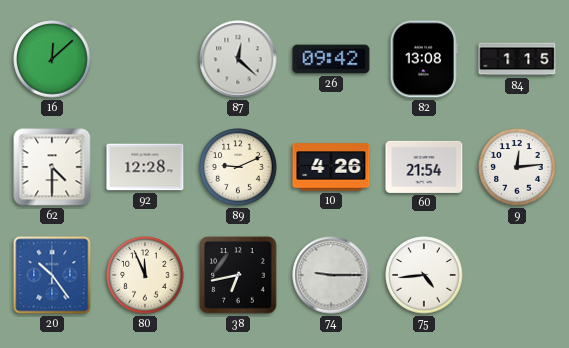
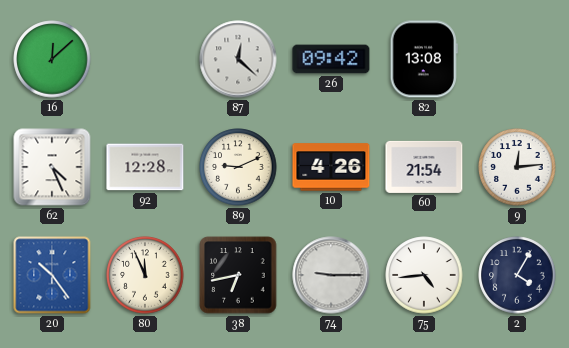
84: 1:15 -> none
62: 4:30 -> 4:26
2: none -> 4:05
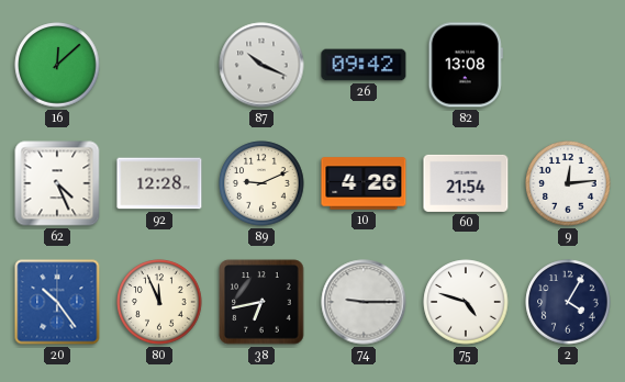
87: 12:22 -> 10:19
75: 4:44 -> 4:48
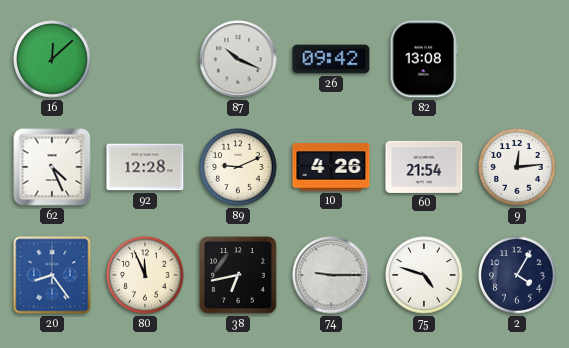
20: 10:24 -> 8:24
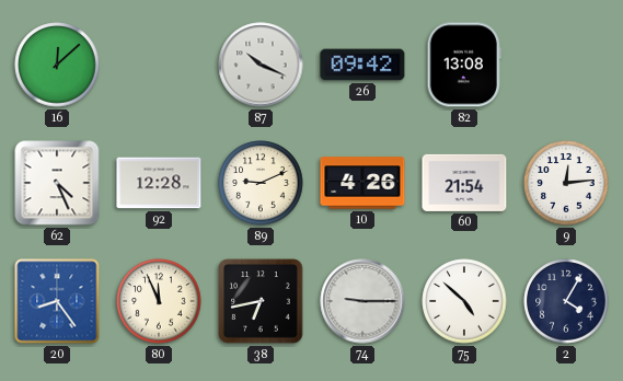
75: 4:48 -> 4:52
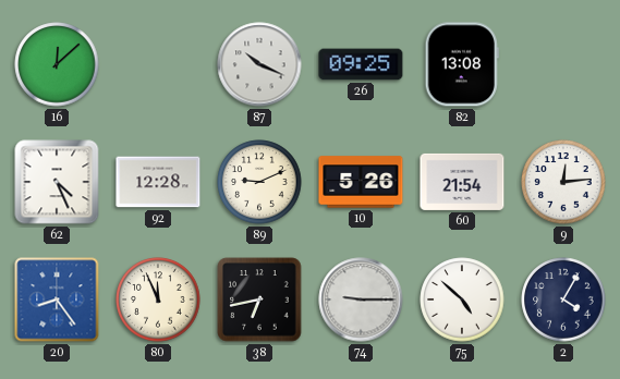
26: 09:42 -> 09:25
10: 4:26 -> 5:26
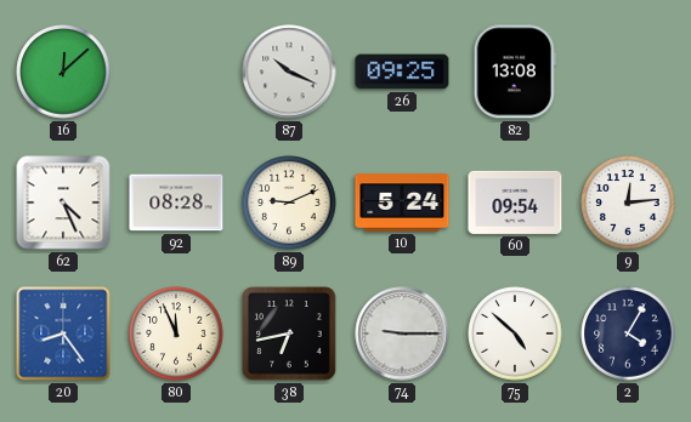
92: 12:28 -> 08:28
10: 5:26 -> 5:24
60: 21:54 -> 09:54
